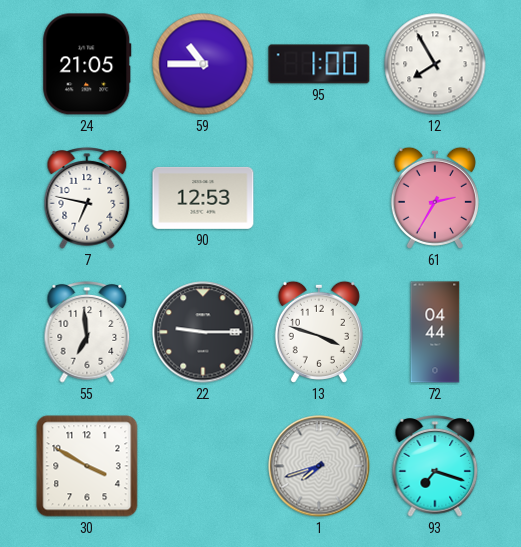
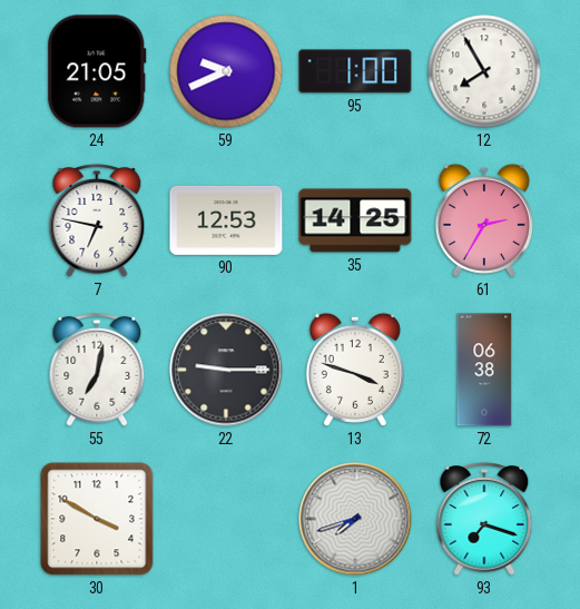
59: 10:45 -> 9:41
35: none -> 14:25
55: 6:59 -> 7:02
72: 04:44 -> 06:38
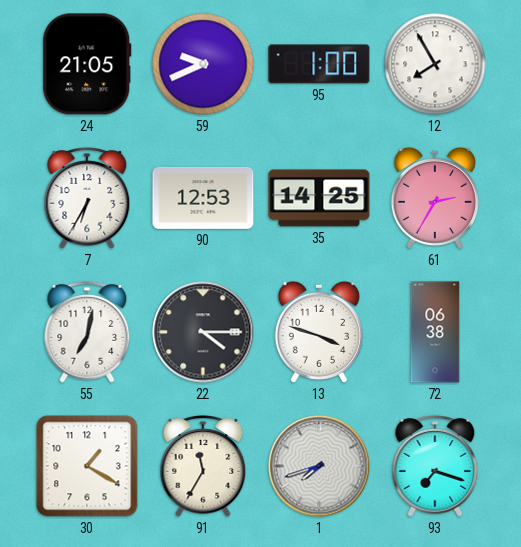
7: 6:47 -> 6:35
22: 9:15 -> 4:15
30: 3:50 -> 1:20
91: none -> 11:35
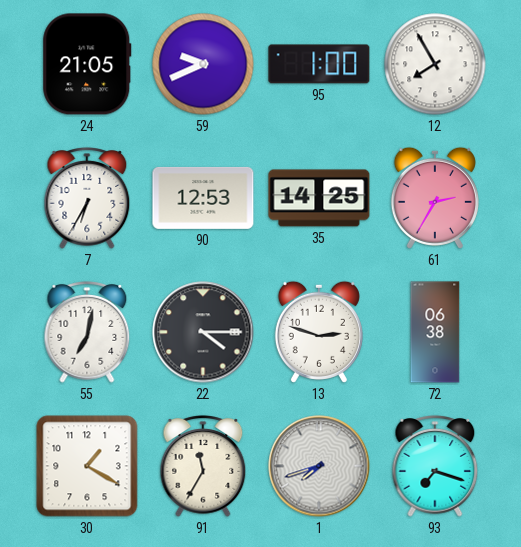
13: 3:48 -> 2:48
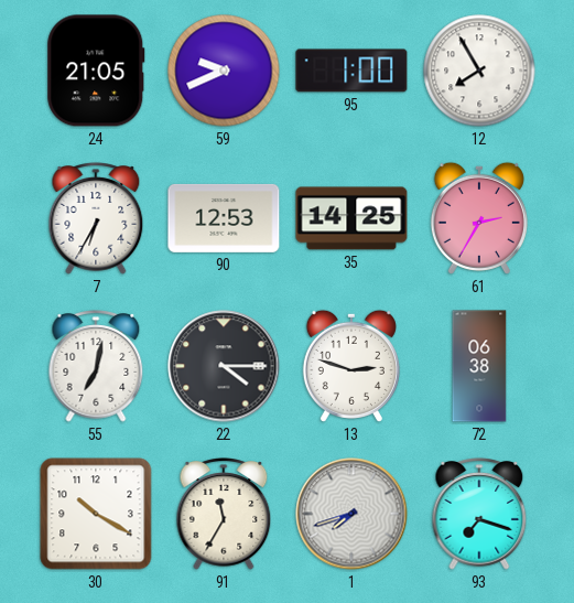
30: 1:20 -> 10:20
